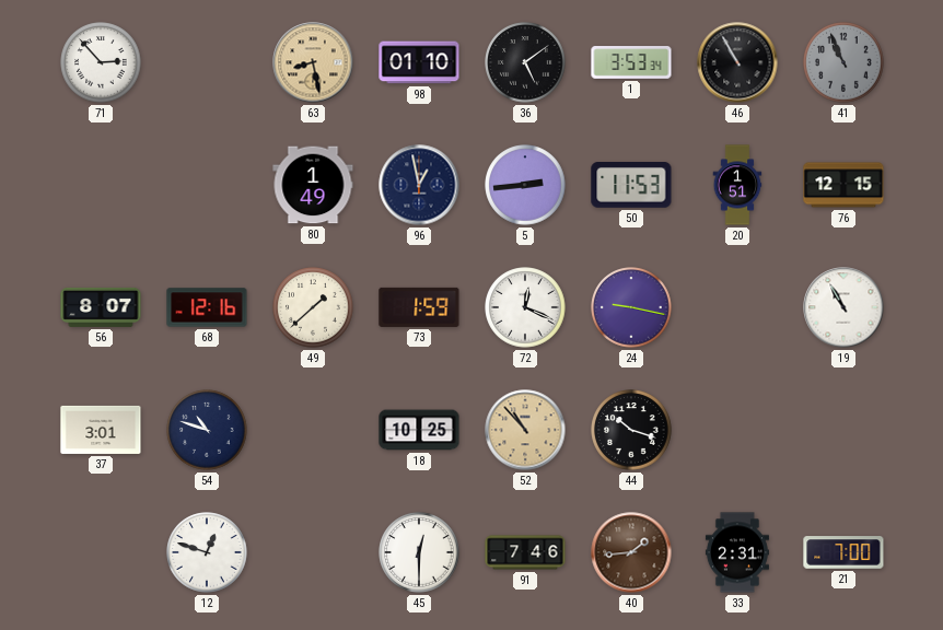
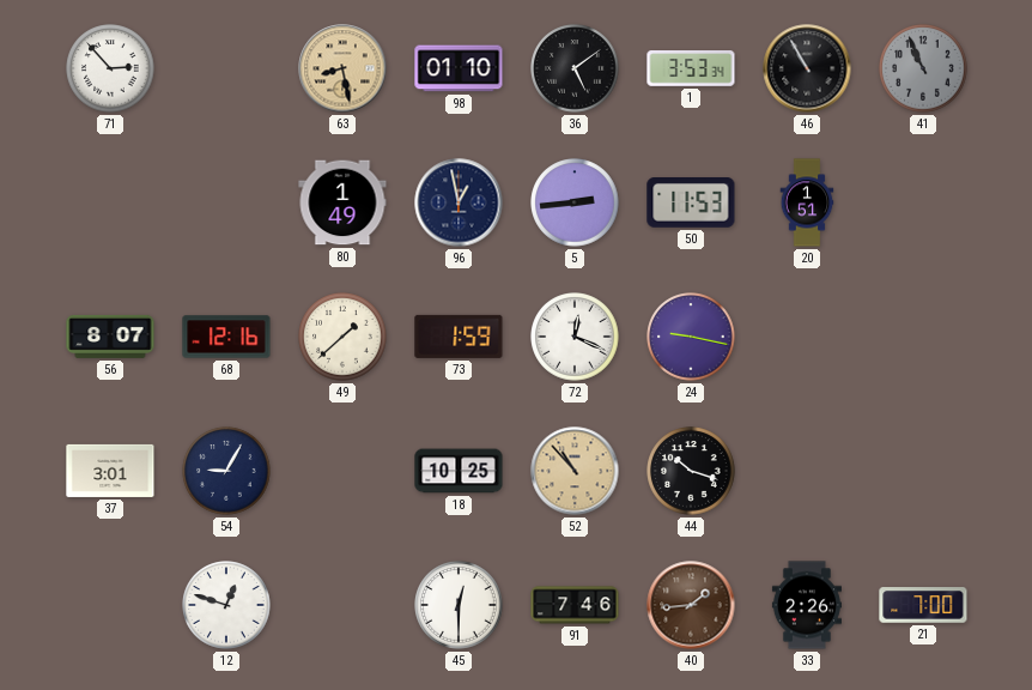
76: 12:15 -> none
19: 10:55 -> none
54: 10:48 -> 9:05
33: 2:31 -> 2:26
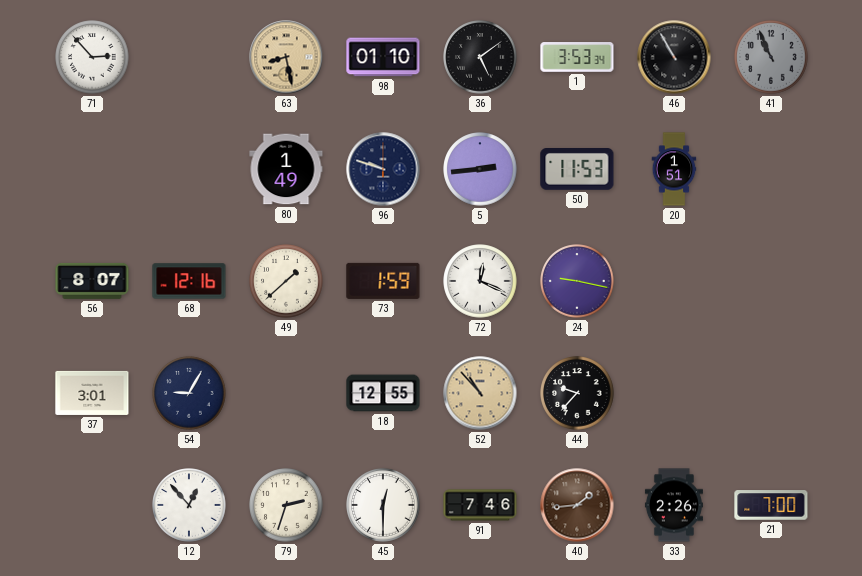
96: 12:58 -> 9:48
18: 10:25 -> 12:55
44: 10:18 -> 9:37
12: 12:48 -> 12:53
79: none -> 2:33
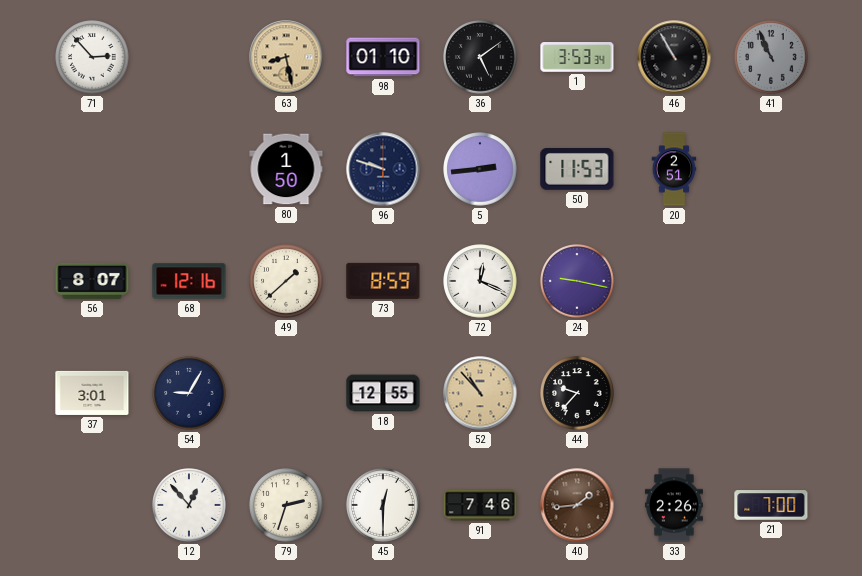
80: 1:49 -> 1:50
20: 1:51 -> 2:51
73: 1:59 -> 8:59
